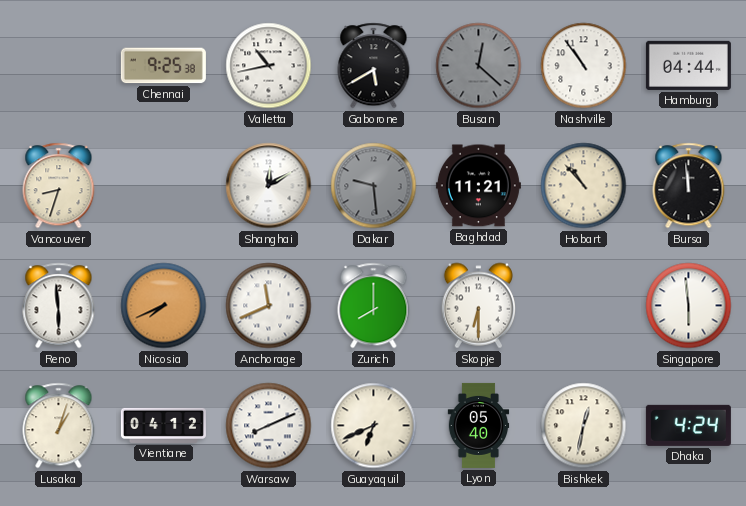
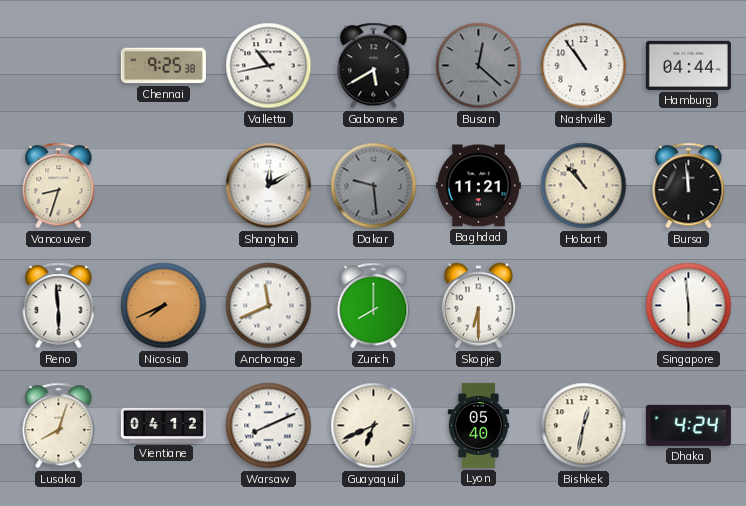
Lusaka: 1:03 -> 8:03
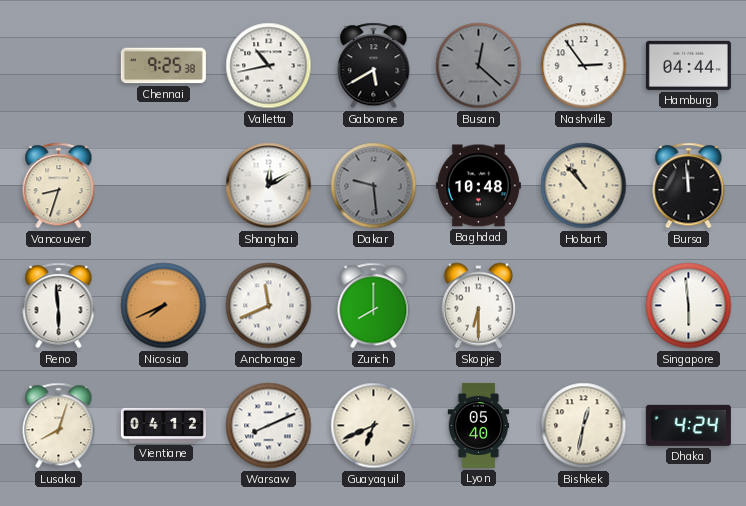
Nashville: 10:54 -> 2:54
Baghdad: 11:21 -> 10:48
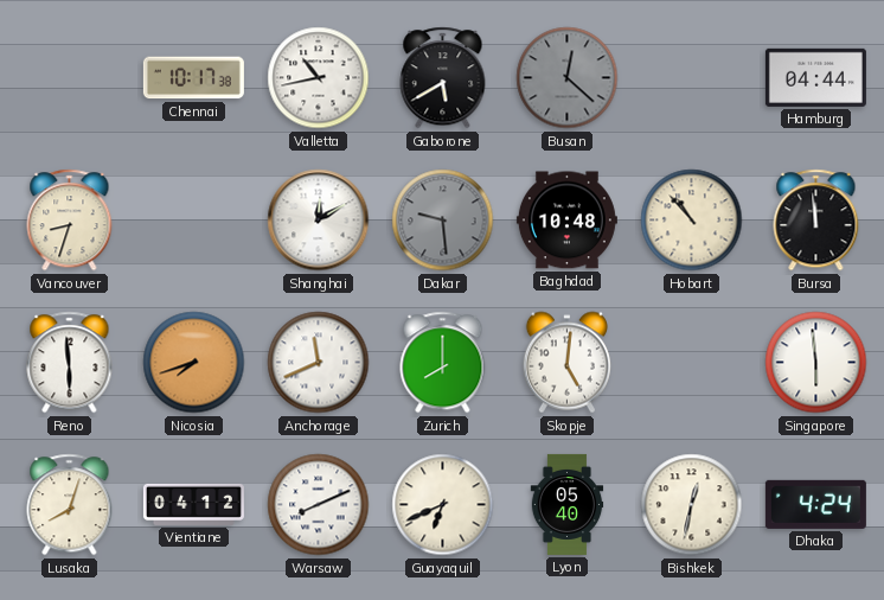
Chennai: 9:25 -> 10:17
Nashville: 2:54 -> none
Nicosia: 7:41 -> 7:42
Skopje: 6:30 -> 5:01
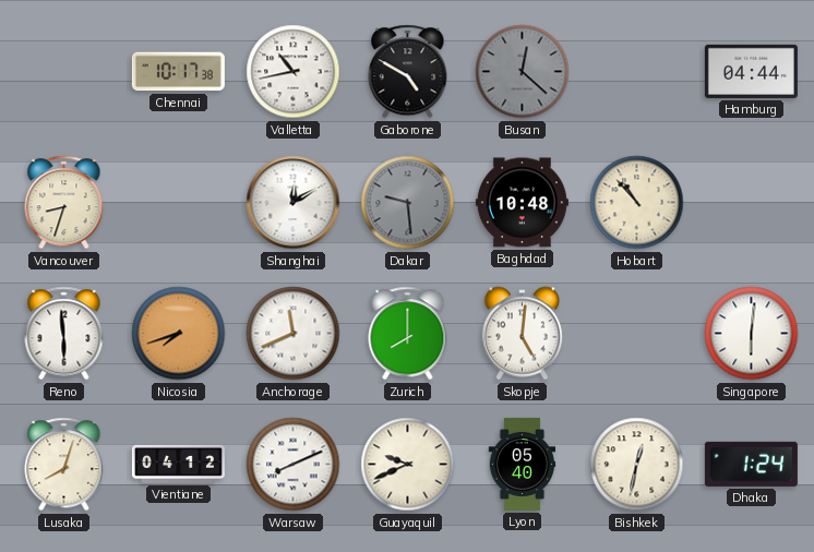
Gaborone: 5:40 -> 4:50
Bursa: 11:59 -> none
Singapore: 5:59 -> 6:01
Guayaquil: 6:41 -> 9:41
Dhaka: 4:24 -> 1:24
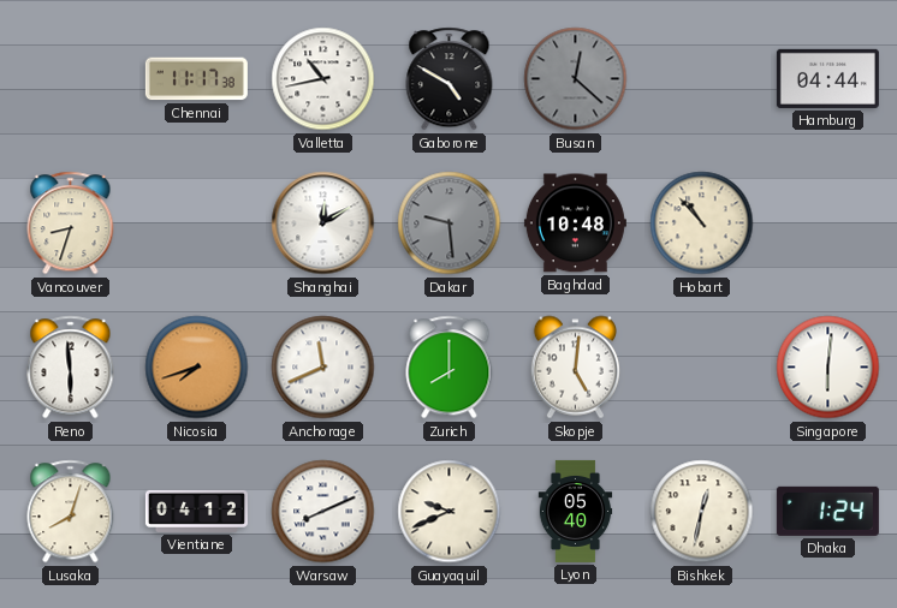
Chennai: 10:17 -> 11:17
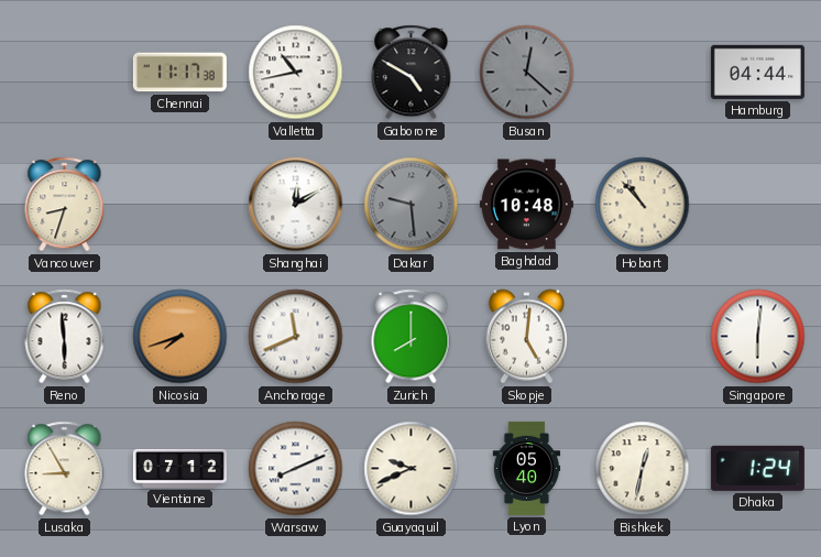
Lusaka: 8:03 -> 8:55
Vientiane: 04:12 -> 07:12
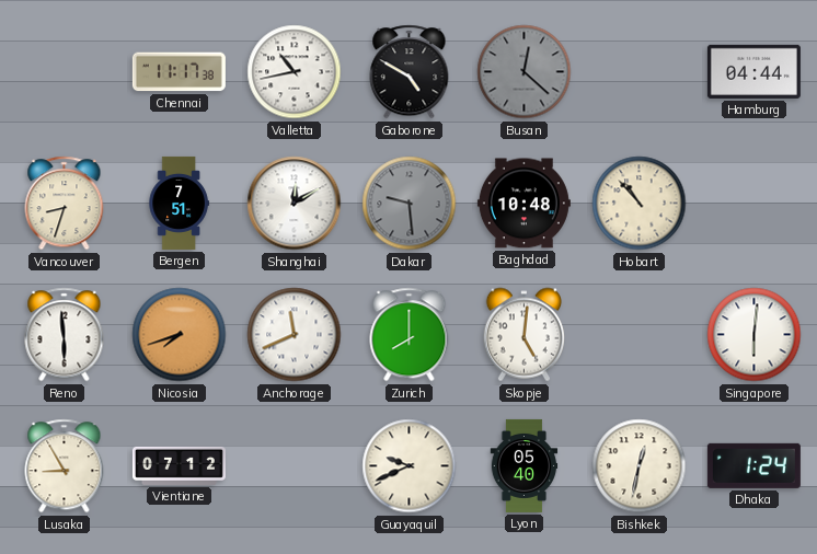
Bergen: none -> 7:51
Warsaw: 8:11 -> none
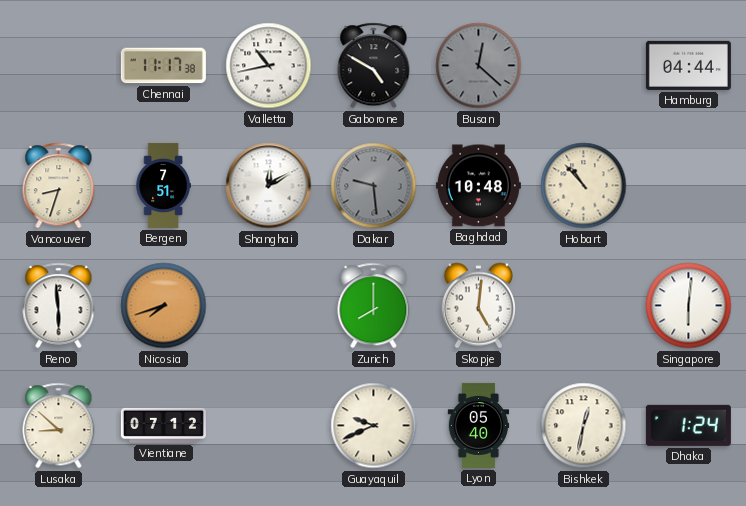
Anchorage: 11:41 -> none
Lusaka: 8:55 -> 8:52
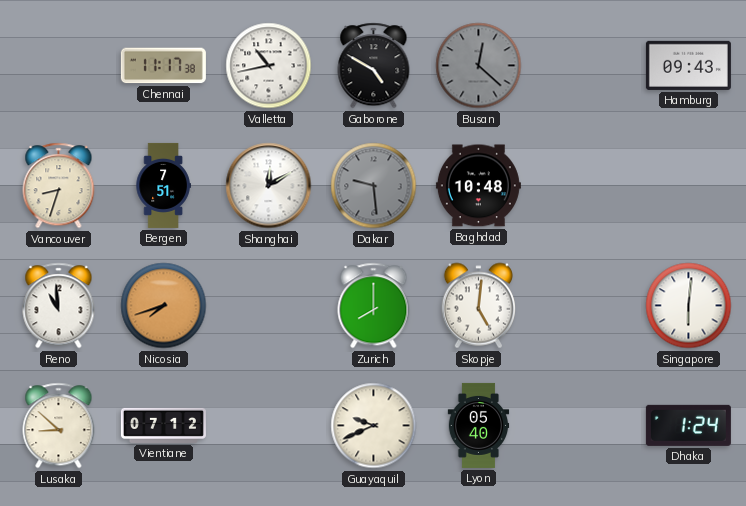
Hamburg: 04:44 -> 09:43
Hobart: 10:53 -> none
Reno: 5:59 -> 10:59
Bishkek: 12:32 -> none
